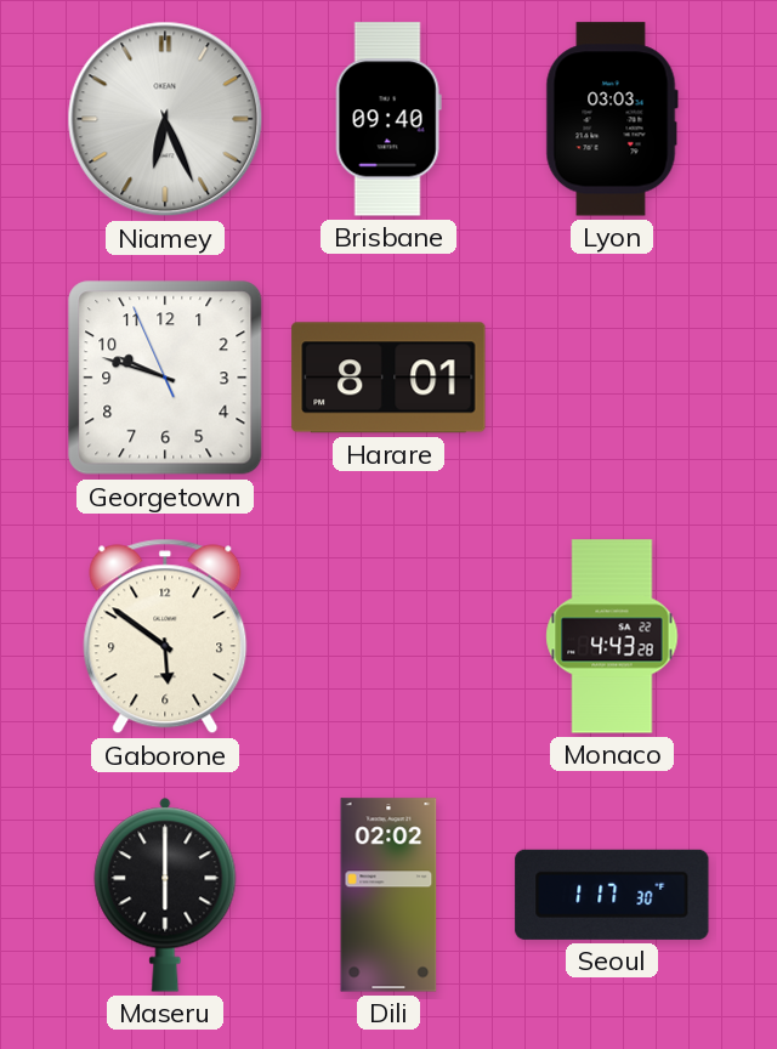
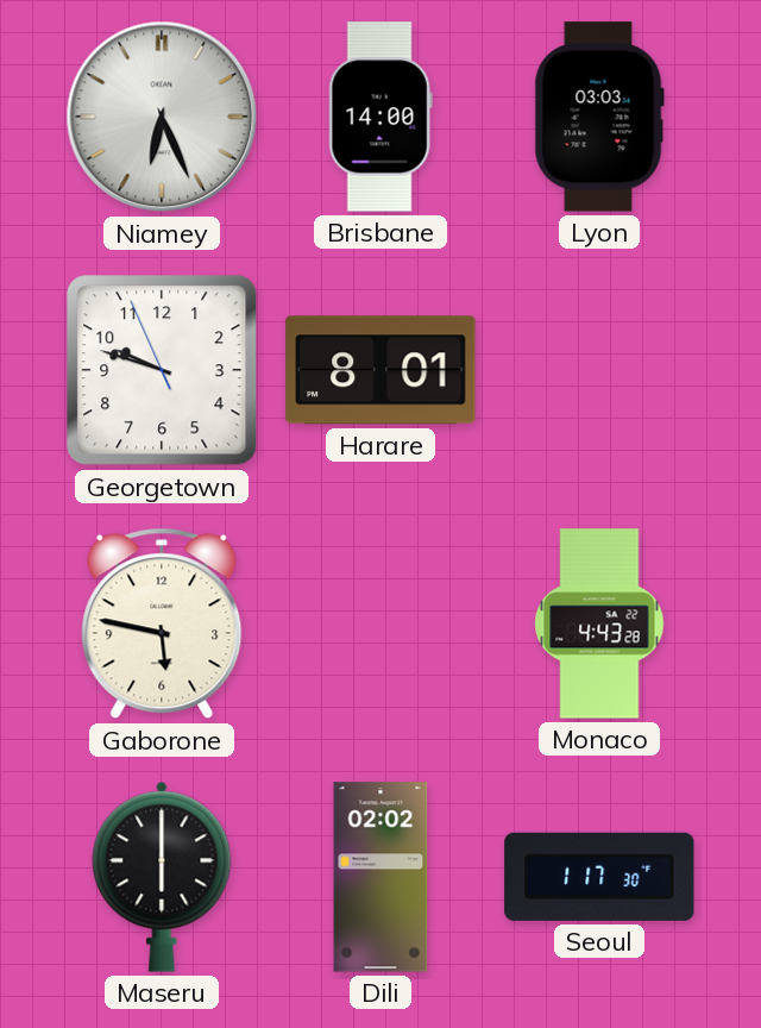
Brisbane: 09:40 -> 14:00
Gaborone: 5:51 -> 5:47
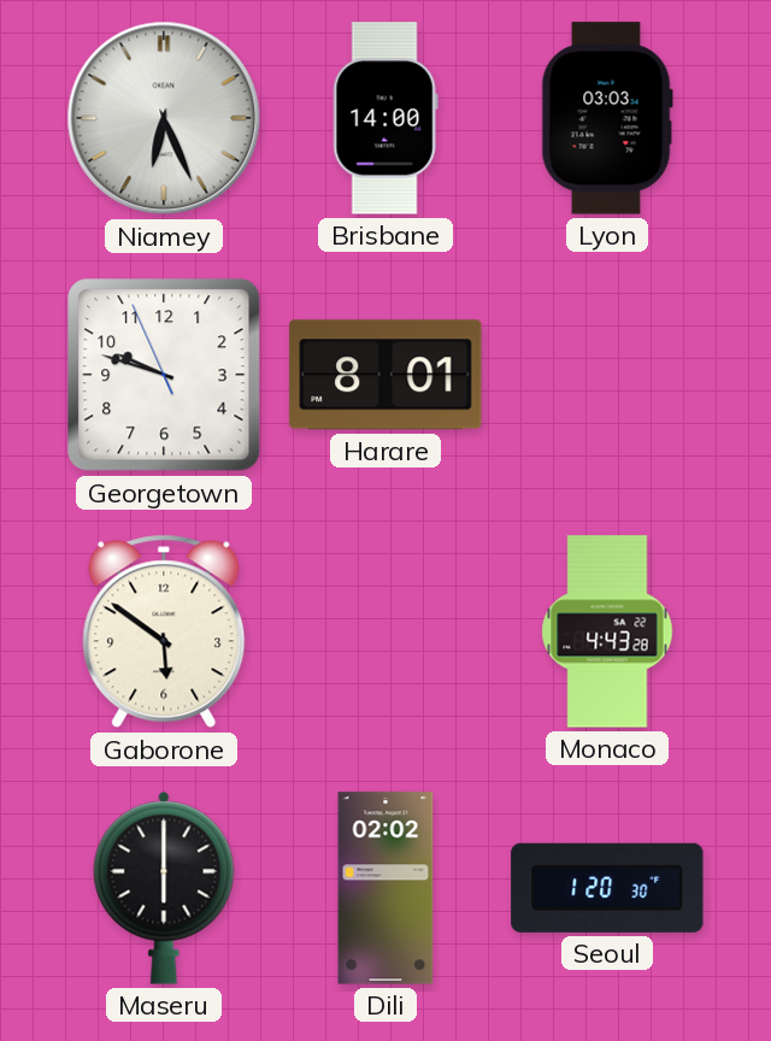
Gaborone: 5:47 -> 5:51
Seoul: 1:17 -> 1:20
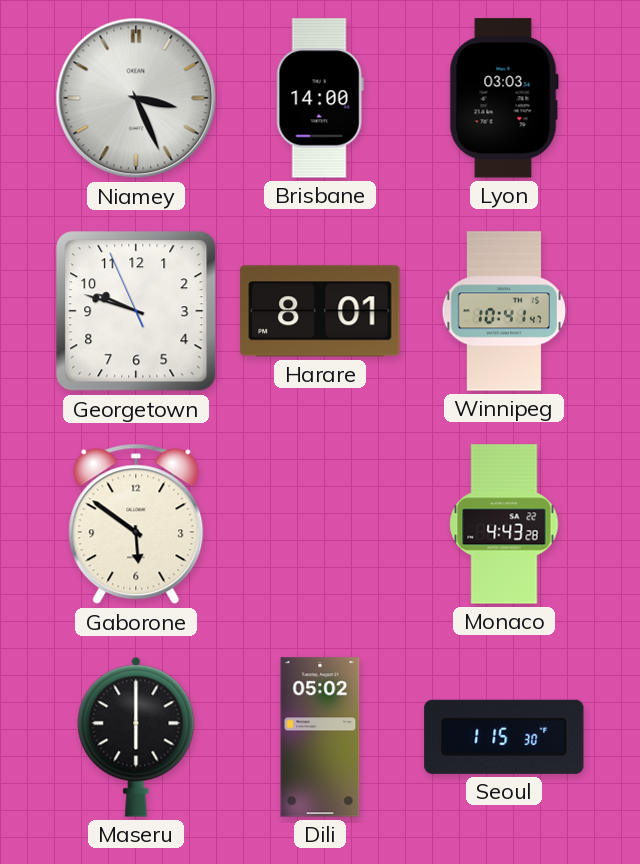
Niamey: 6:26 -> 3:26
Winnipeg: none -> 10:41
Dili: 02:02 -> 05:02
Seoul: 1:20 -> 1:15
